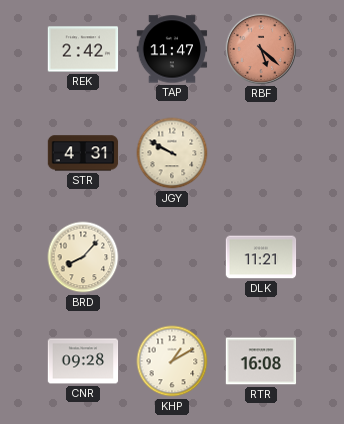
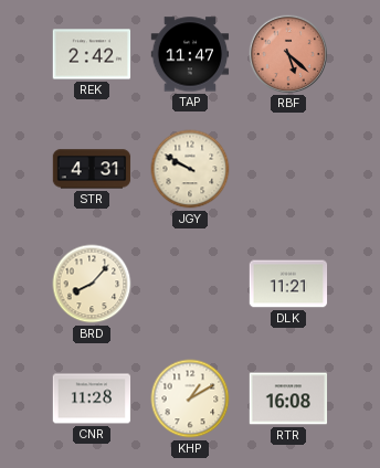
CNR: 09:28 -> 11:28
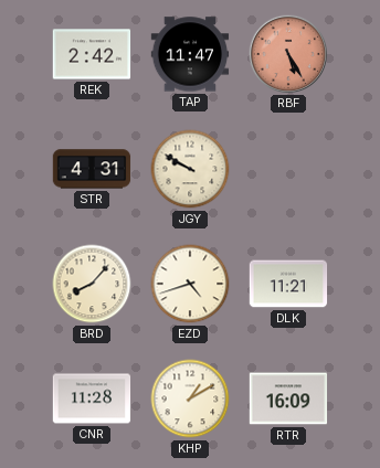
RBF: 5:22 -> 5:25
EZD: none -> 4:42
RTR: 16:08 -> 16:09
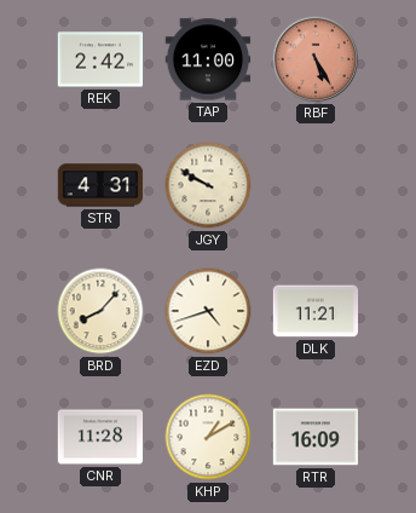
TAP: 11:47 -> 11:00
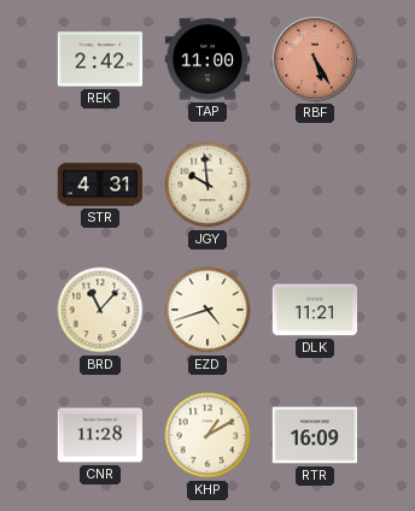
JGY: 9:50 -> 9:59
BRD: 8:07 -> 11:07
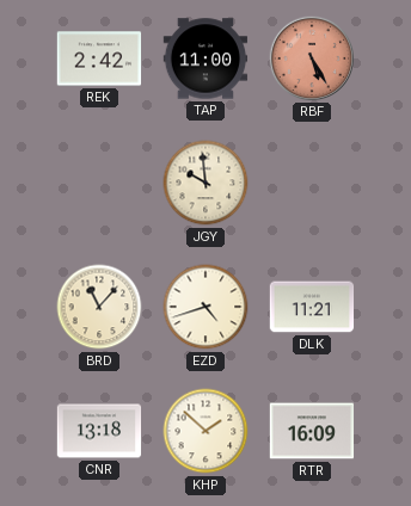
STR: 4:31 -> none
CNR: 11:28 -> 13:18
KHP: 1:10 -> 1:52
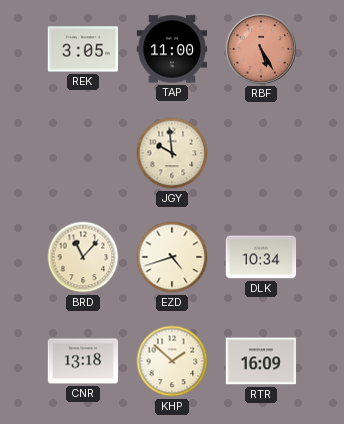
REK: 2:42 -> 3:05
DLK: 11:21 -> 10:34
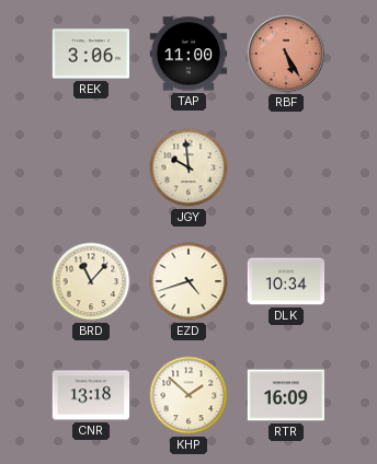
REK: 3:05 -> 3:06
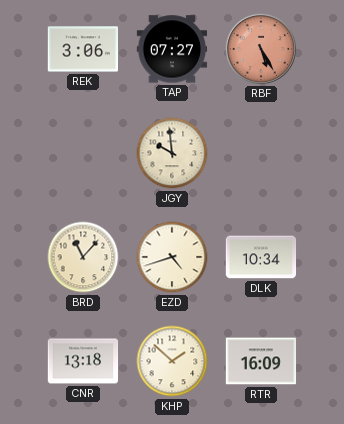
TAP: 11:00 -> 07:27
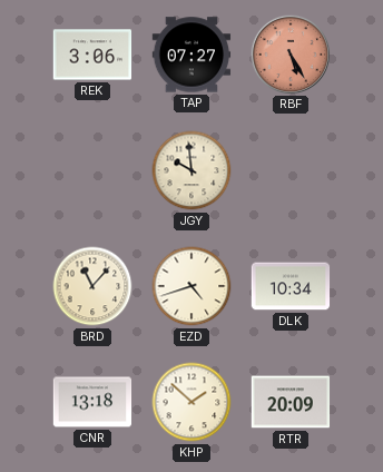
RTR: 16:09 -> 20:09
